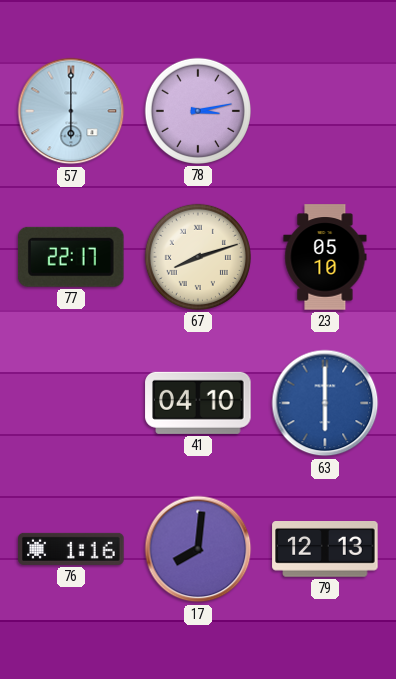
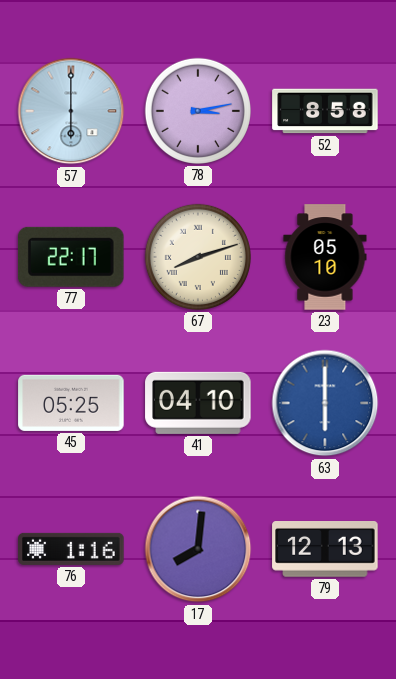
52: none -> 8:58
45: none -> 05:25
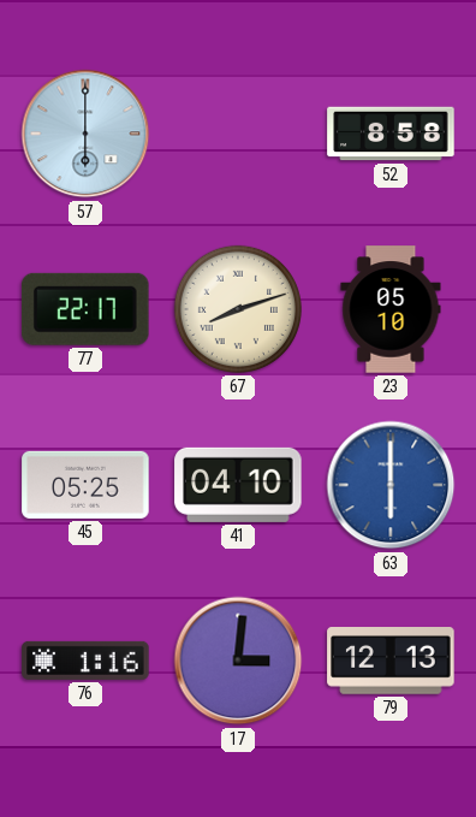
78: 3:13 -> none
17: 8:01 -> 3:01
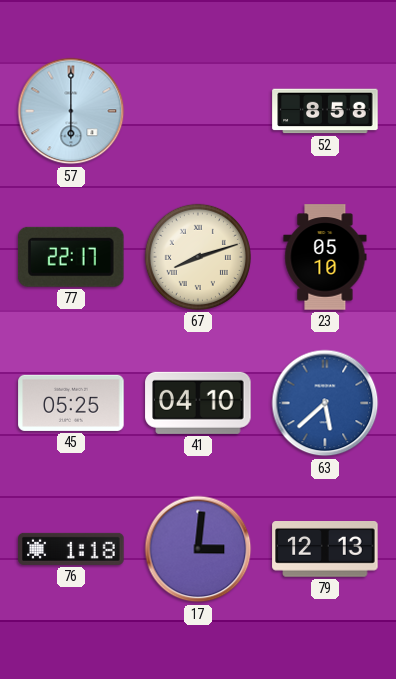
63: 6:00 -> 5:38
76: 1:16 -> 1:18
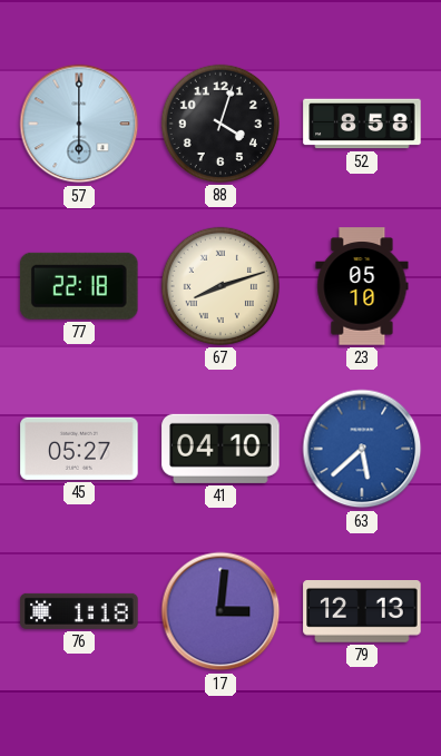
88: none -> 4:03
77: 22:17 -> 22:18
45: 05:25 -> 05:27
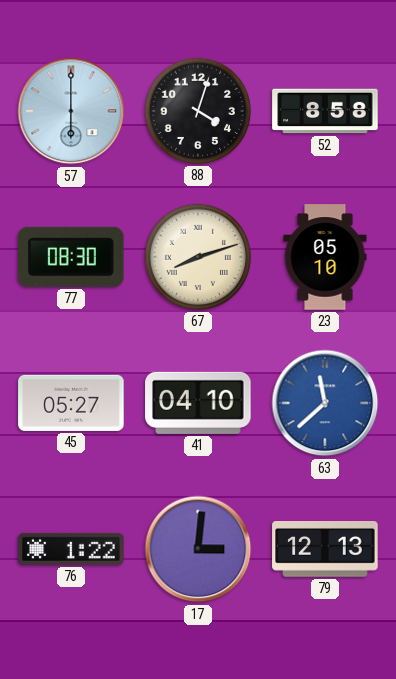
77: 22:18 -> 08:30
63: 5:38 -> 11:38
76: 1:18 -> 1:22
